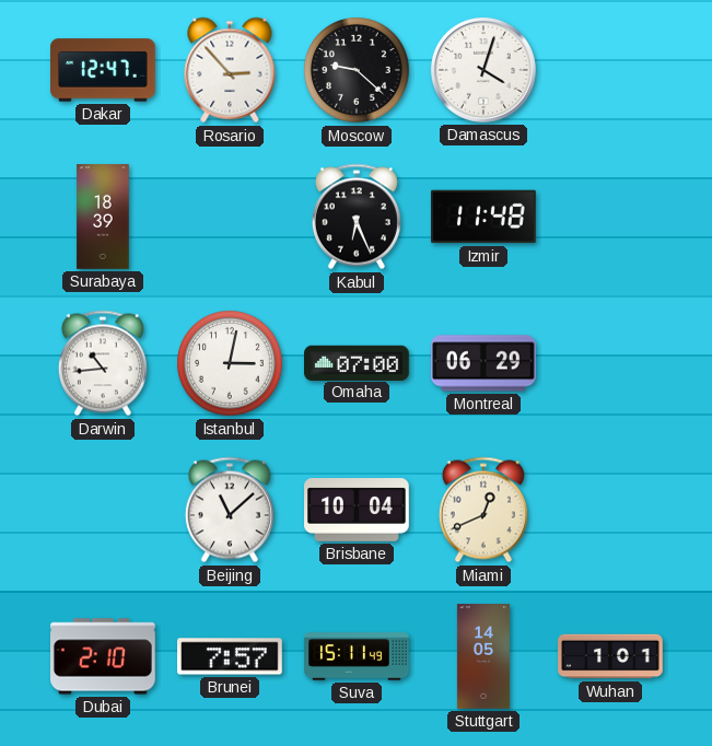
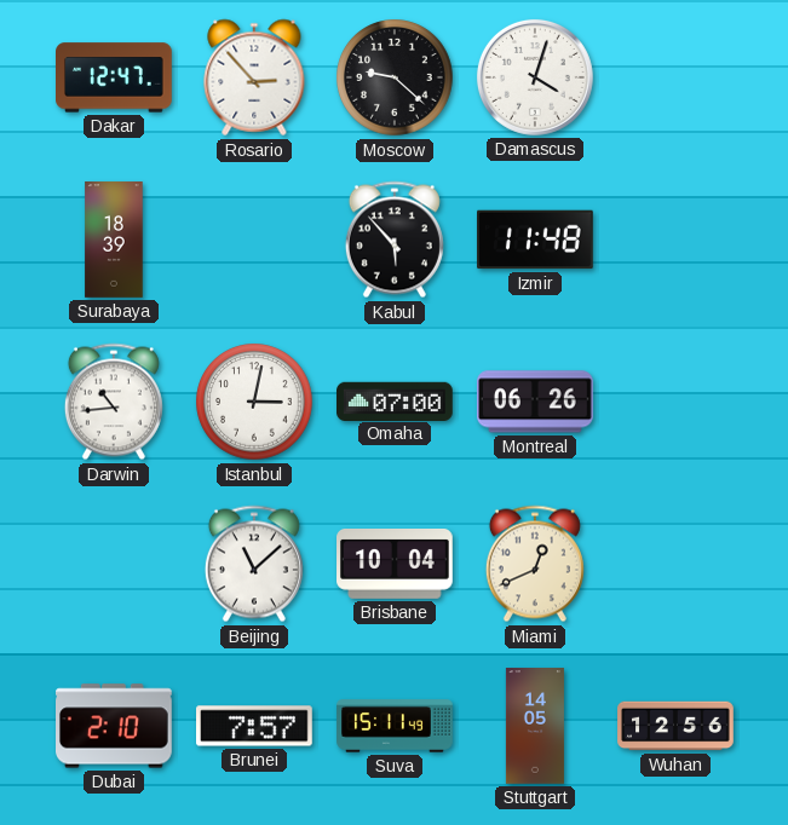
Kabul: 6:26 -> 5:53
Montreal: 06:29 -> 06:26
Wuhan: 1:01 -> 12:56
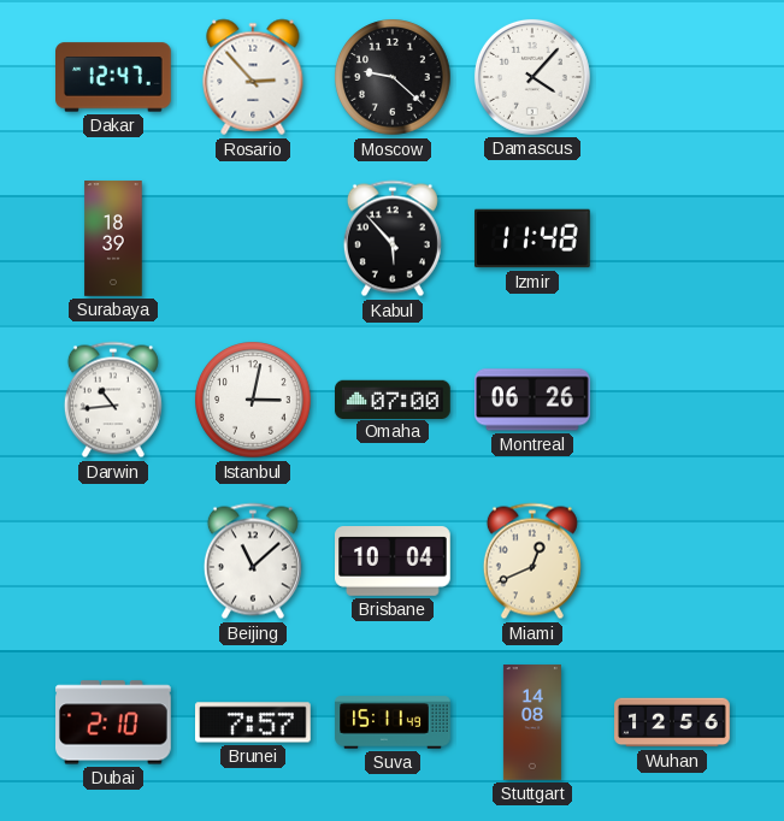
Damascus: 4:03 -> 4:07
Stuttgart: 14:05 -> 14:08
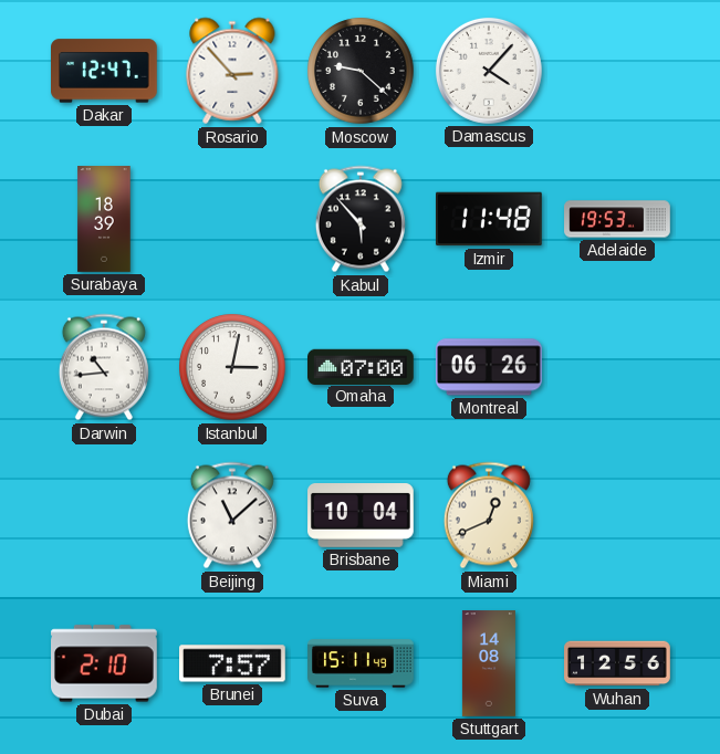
Adelaide: none -> 19:53
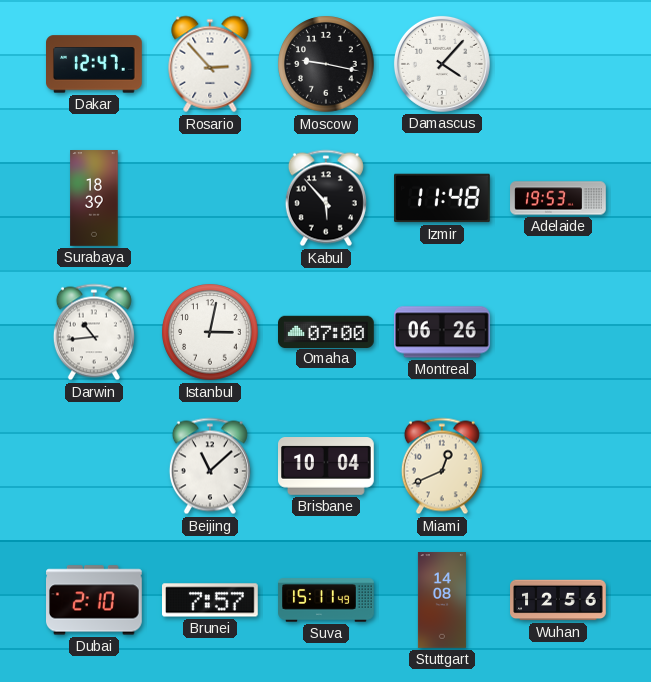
Moscow: 9:22 -> 9:17
